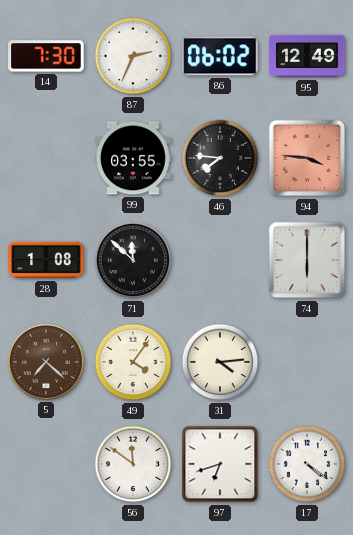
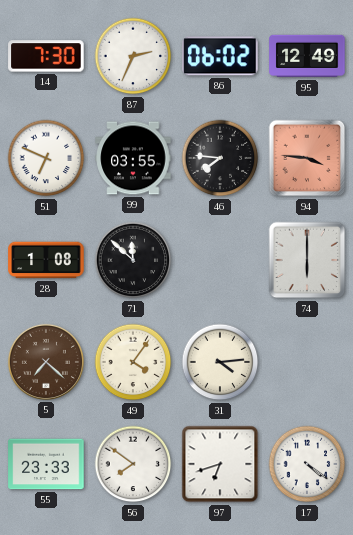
51: none -> 6:49
55: none -> 23:33
56: 11:51 -> 7:51
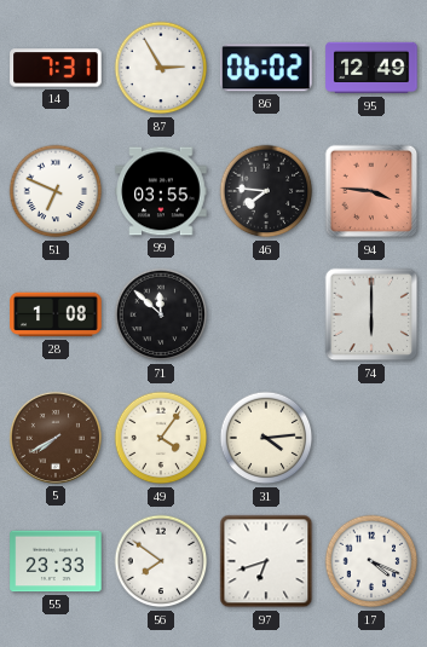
14: 7:30 -> 7:31
87: 2:34 -> 2:55
5: 7:22 -> 7:40
17: 4:21 -> 4:19
